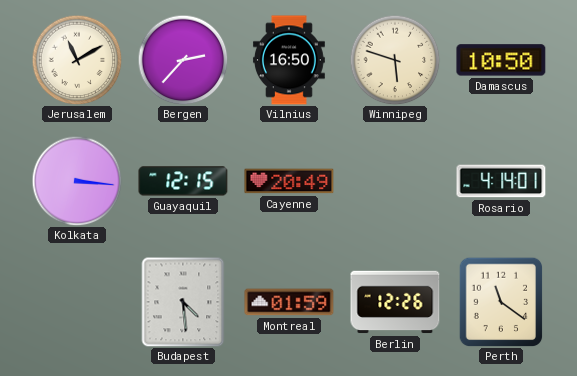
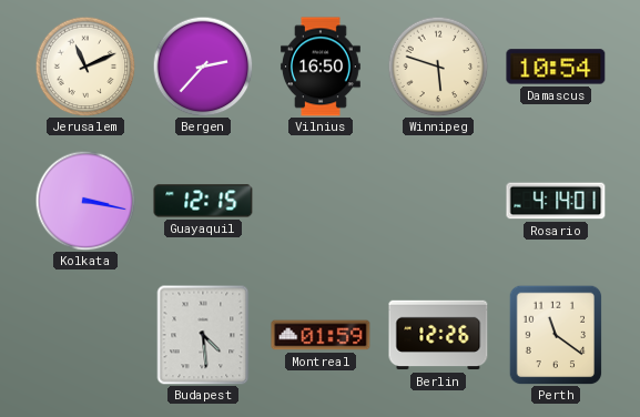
Jerusalem: 11:10 -> 11:11
Damascus: 10:50 -> 10:54
Kolkata: 3:16 -> 3:17
Cayenne: 20:49 -> none
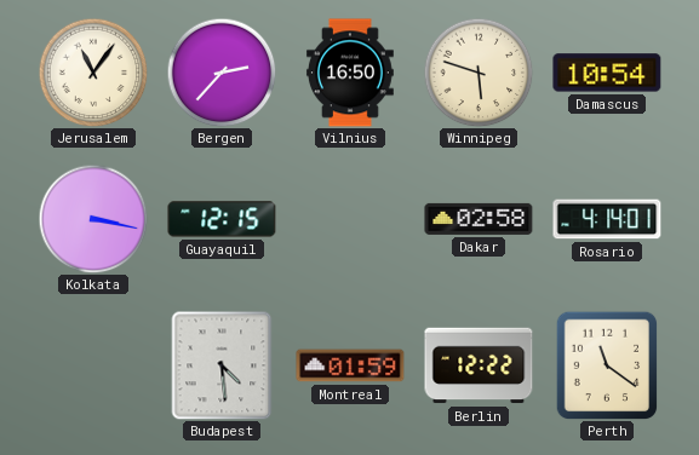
Jerusalem: 11:11 -> 11:06
Dakar: none -> 02:58
Berlin: 12:26 -> 12:22
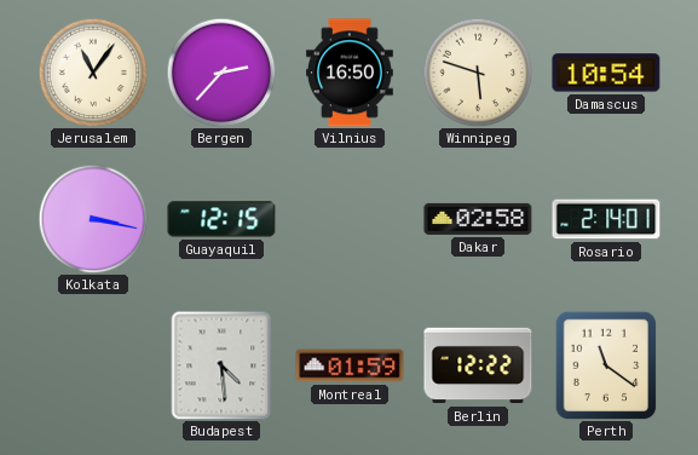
Rosario: 4:14 -> 2:14
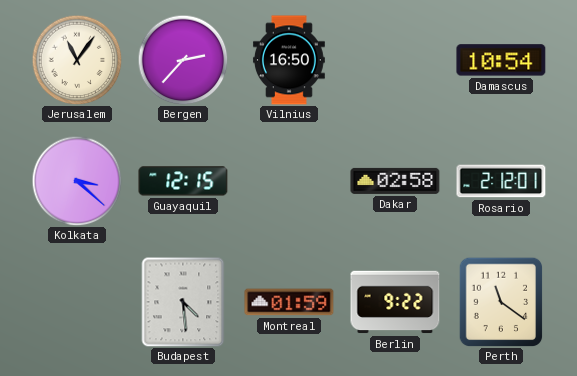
Winnipeg: 5:48 -> none
Kolkata: 3:17 -> 3:22
Rosario: 2:14 -> 2:12
Berlin: 12:22 -> 9:22
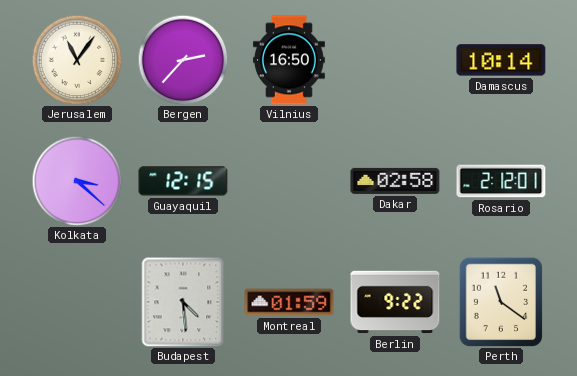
Damascus: 10:54 -> 10:14
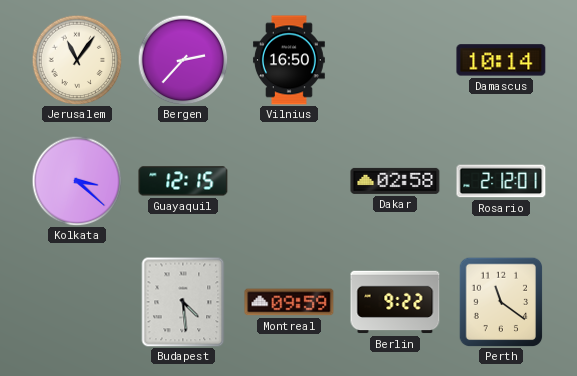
Montreal: 01:59 -> 09:59
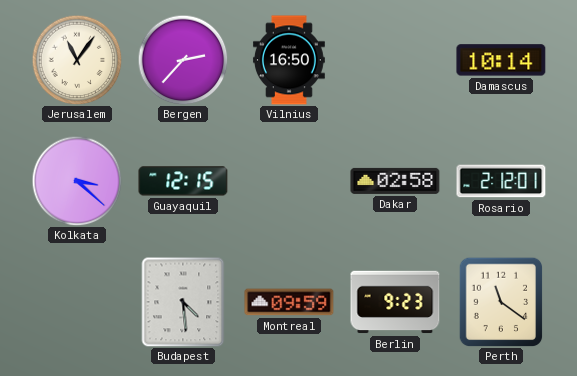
Berlin: 9:22 -> 9:23
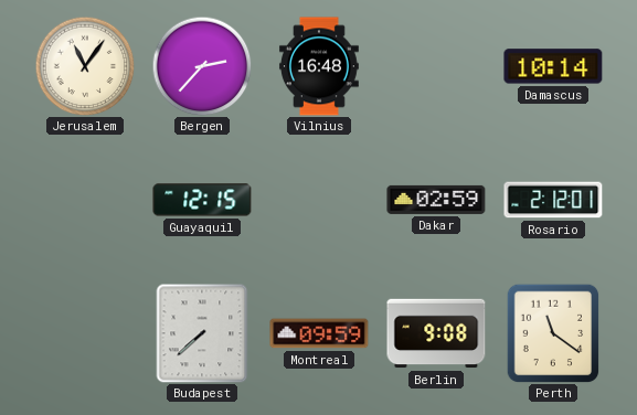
Vilnius: 16:50 -> 16:48
Kolkata: 3:22 -> none
Dakar: 02:58 -> 02:59
Budapest: 4:29 -> 7:38
Berlin: 9:23 -> 9:08
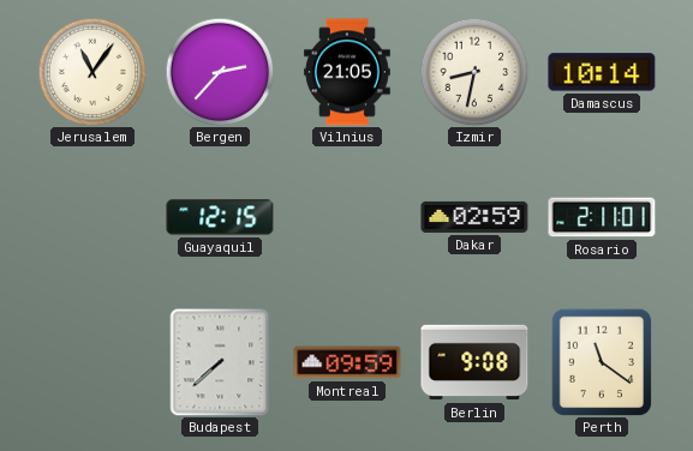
Vilnius: 16:48 -> 21:05
Izmir: none -> 8:32
Rosario: 2:12 -> 2:11
